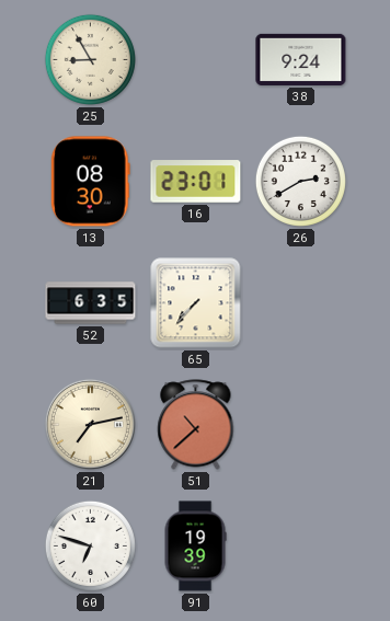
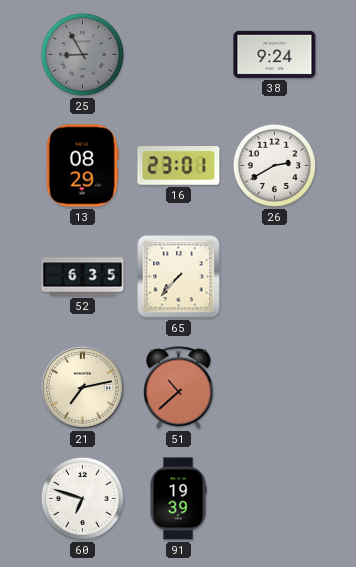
25 dial: cream -> grey
13: 08:30 -> 08:29
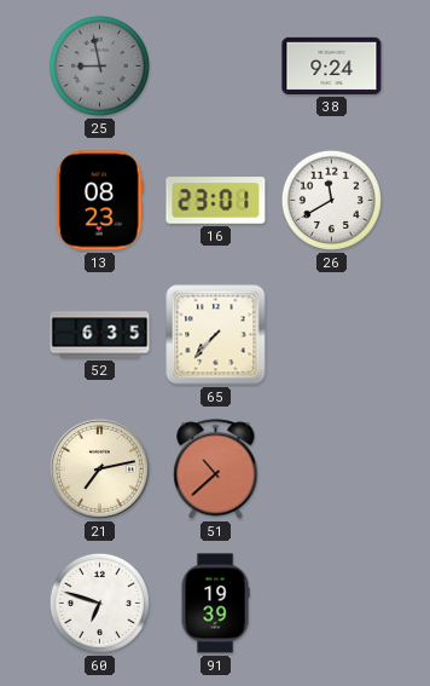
25: 8:55 -> 8:58
13: 08:29 -> 08:23
26: 2:40 -> 11:40
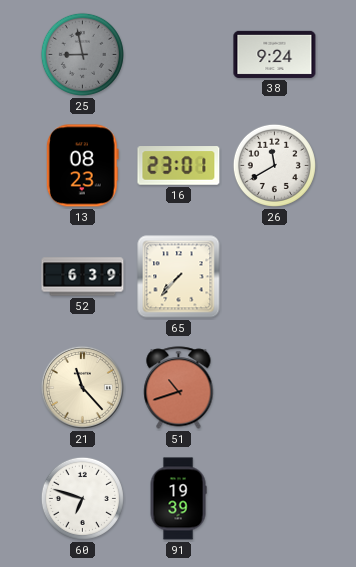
52: 6:35 -> 6:39
21: 7:13 -> 11:23
51: 10:38 -> 10:42
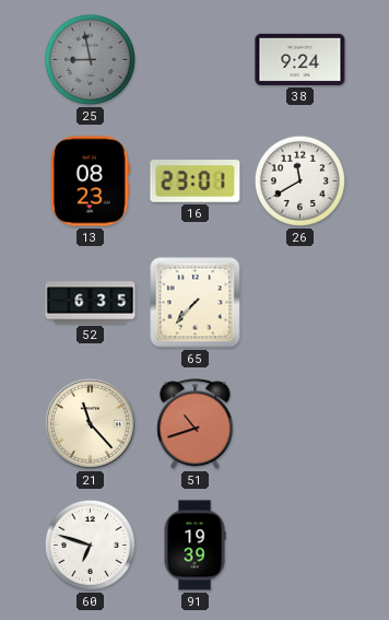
52: 6:39 -> 6:35
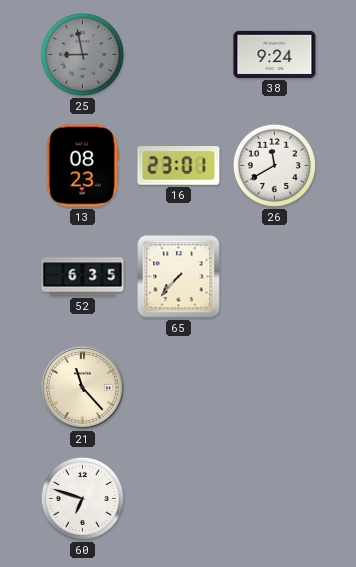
51: 10:42 -> none
91: 19:39 -> none
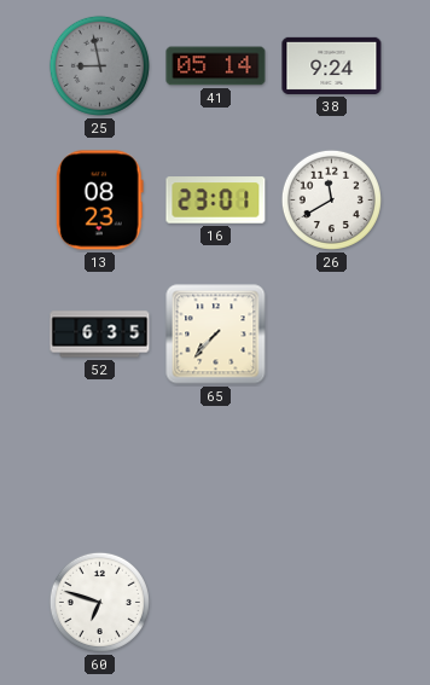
41: none -> 05:14
21: 11:23 -> none
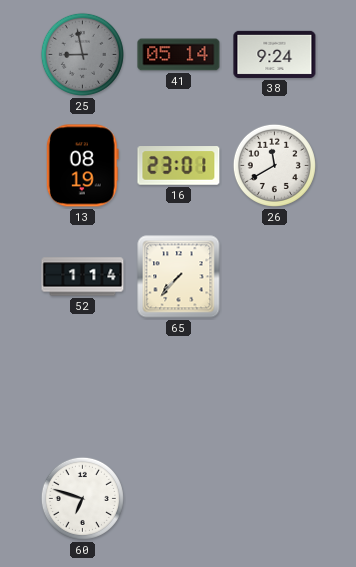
13: 08:23 -> 08:19
52: 6:35 -> 1:14
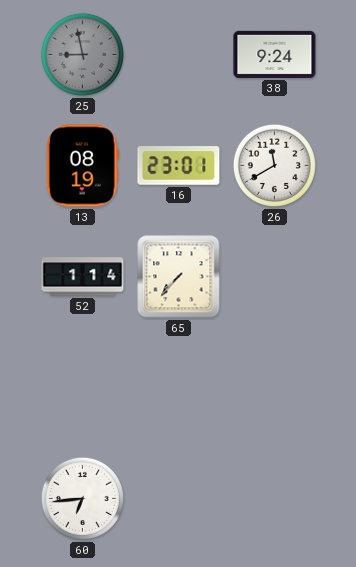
41: 05:14 -> none
60: 6:48 -> 6:44
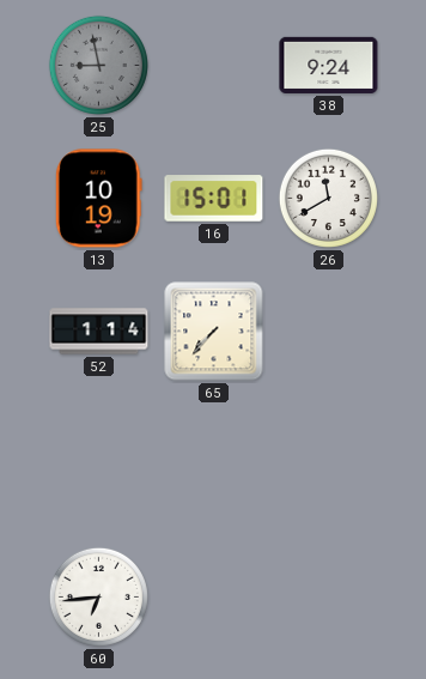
13: 08:19 -> 10:19
16: 23:01 -> 15:01
